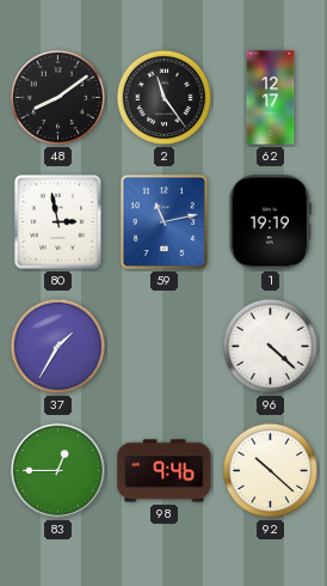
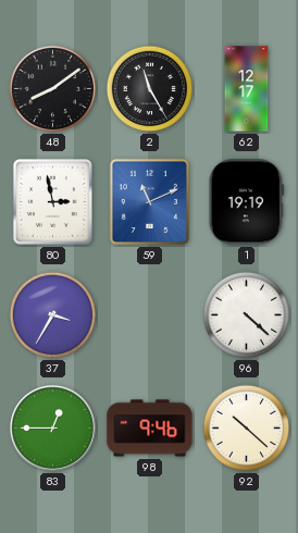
2: 11:24 -> 11:25
59: 11:13 -> 11:11
37: 1:35 -> 3:35
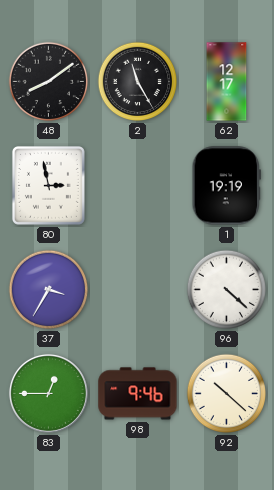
59: 11:11 -> none
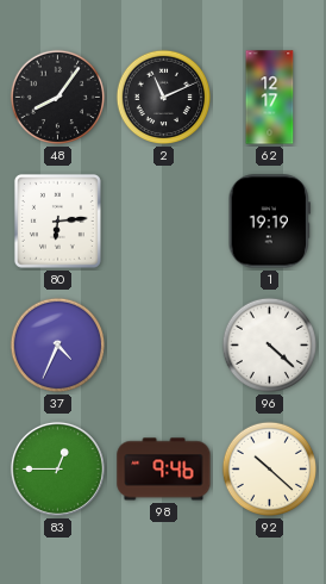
48: 8:09 -> 8:06
2: 11:25 -> 11:11
80: 2:58 -> 6:14
37: 3:35 -> 4:34
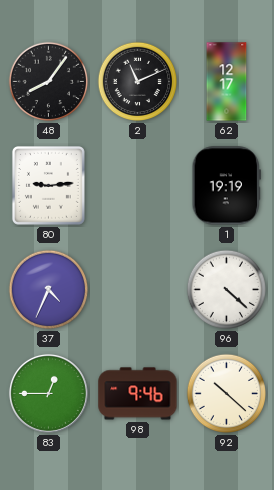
80: 6:14 -> 9:14
